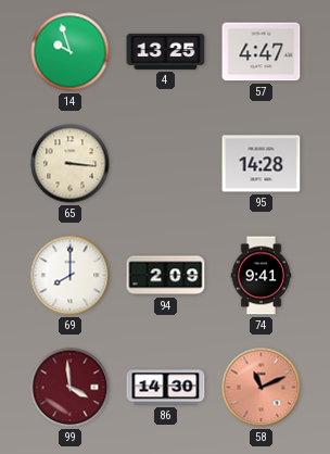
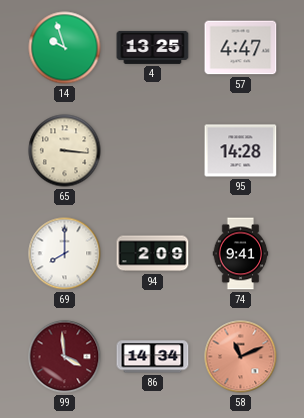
86: 14:30 -> 14:34
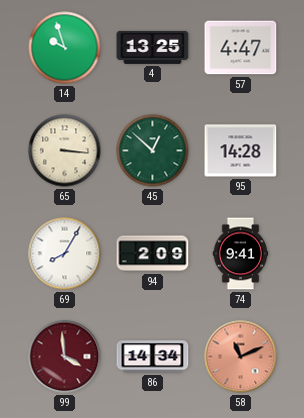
45: none -> 12:52
69: 8:00 -> 8:05
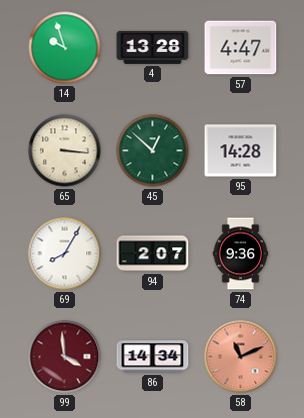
4: 13:25 -> 13:28
94: 2:09 -> 2:07
74: 9:41 -> 9:36
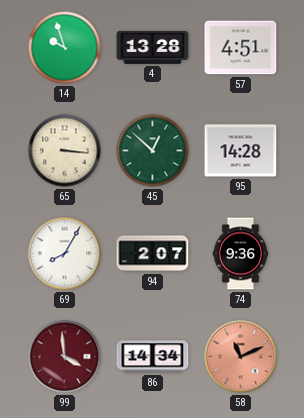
57: 4:47 -> 4:51
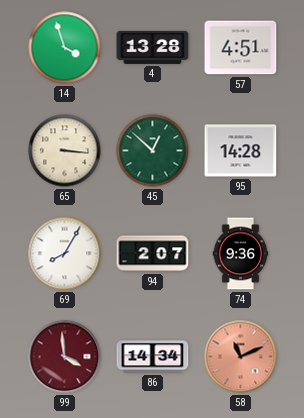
14: 9:57 -> 3:57
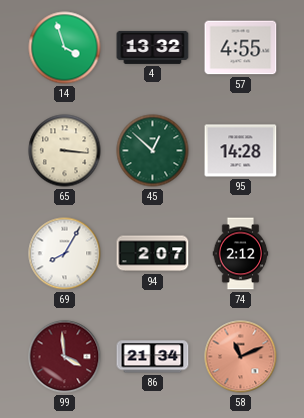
4: 13:28 -> 13:32
57: 4:51 -> 4:55
74: 9:36 -> 2:12
86: 14:34 -> 21:34
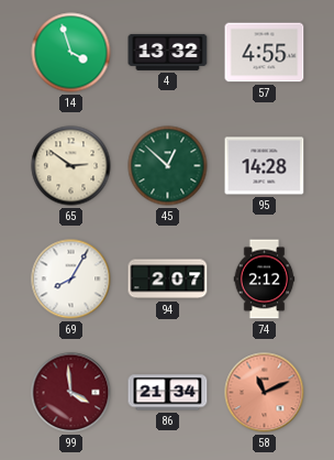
65: 3:16 -> 2:51
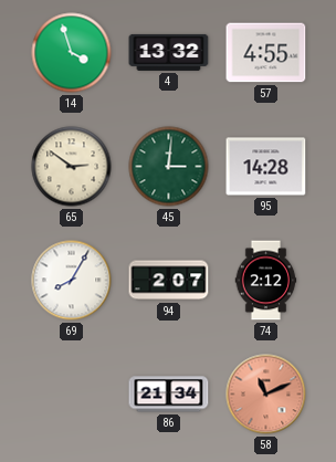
45: 12:52 -> 3:01
99: 3:59 -> none
